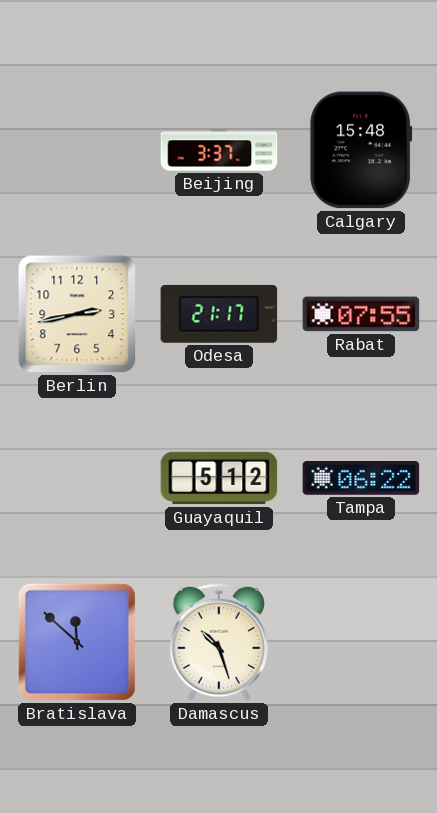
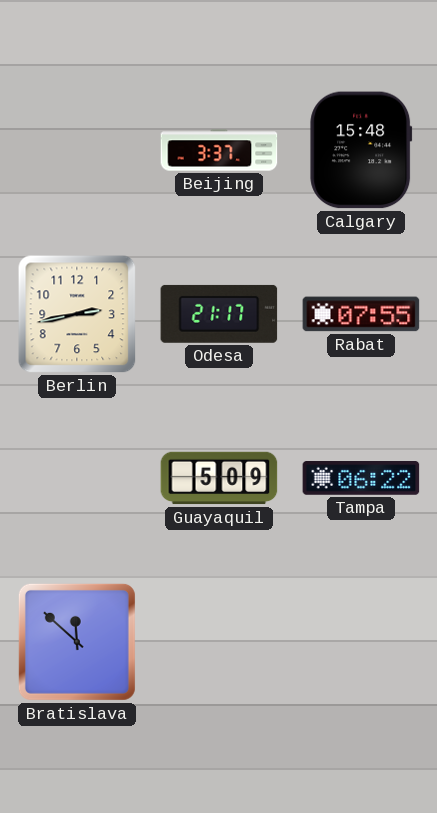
Guayaquil: 5:12 -> 5:09
Damascus: 10:27 -> none
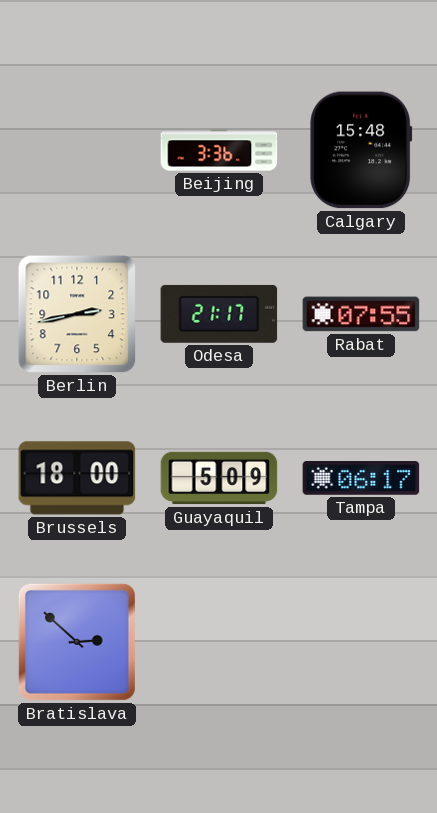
Beijing: 3:37 -> 3:36
Brussels: none -> 18:00
Tampa: 06:22 -> 06:17
Bratislava: 11:52 -> 2:52
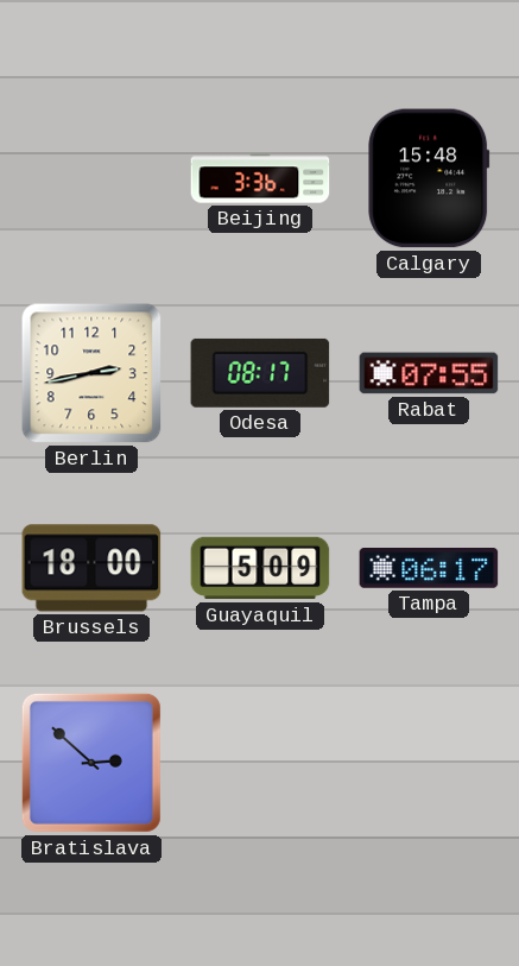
Odesa: 21:17 -> 08:17
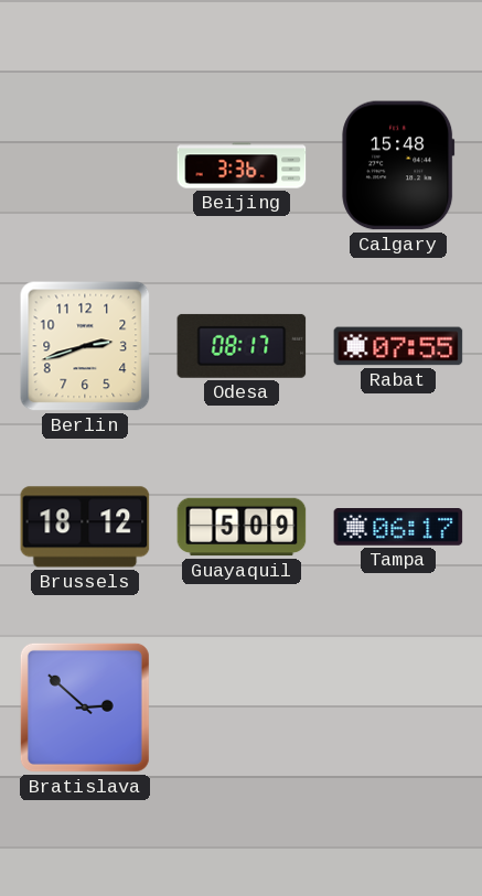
Berlin: 2:43 -> 2:42
Brussels: 18:00 -> 18:12
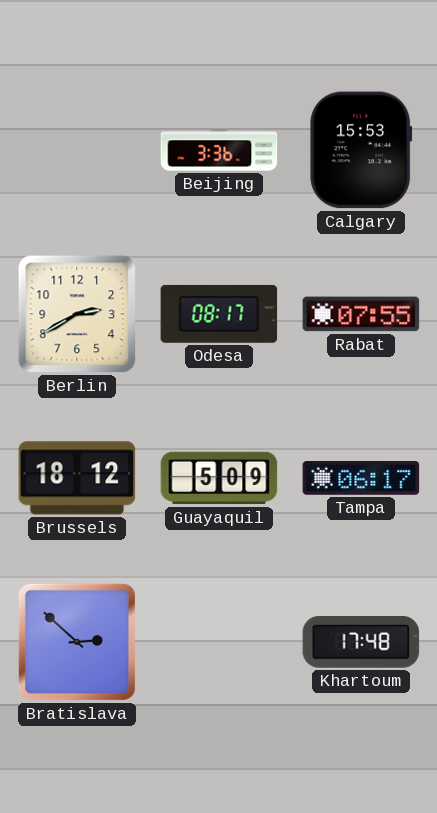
Calgary: 15:48 -> 15:53
Berlin: 2:42 -> 2:40
Khartoum: none -> 17:48
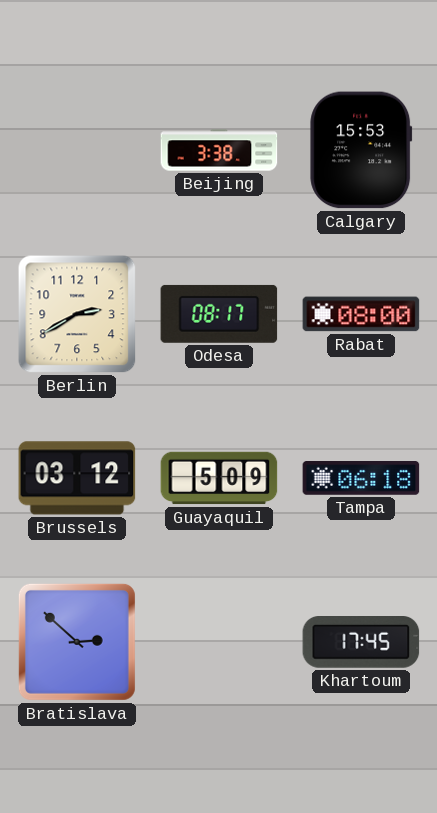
Beijing: 3:36 -> 3:38
Rabat: 07:55 -> 08:00
Brussels: 18:12 -> 03:12
Tampa: 06:17 -> 06:18
Khartoum: 17:48 -> 17:45
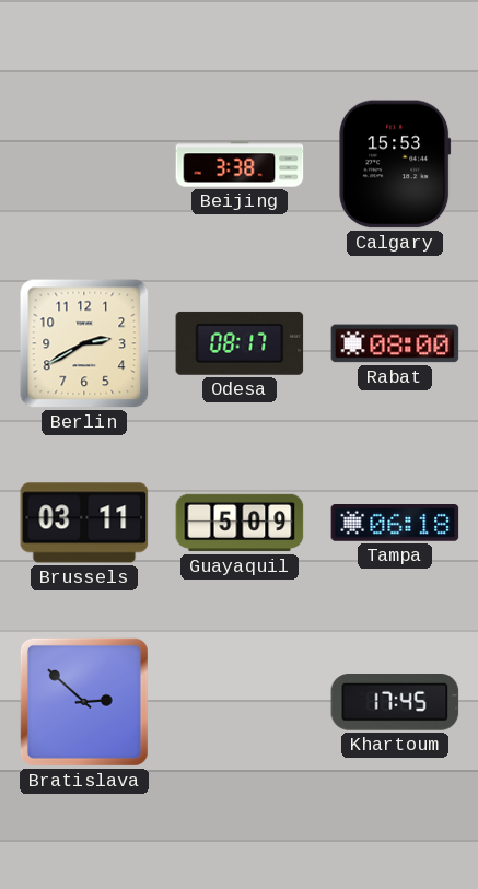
Brussels: 03:12 -> 03:11
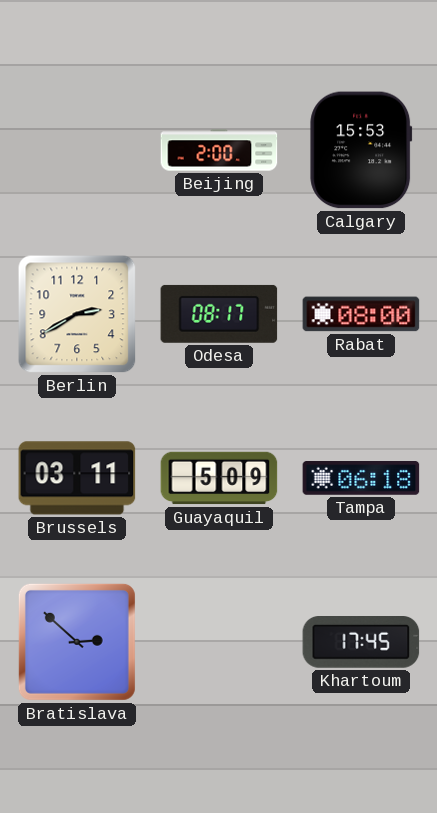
Beijing: 3:38 -> 2:00
